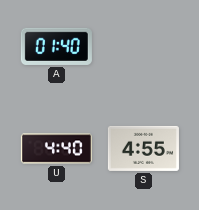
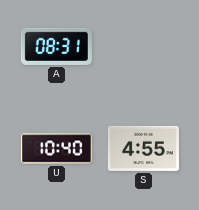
A: 01:40 -> 08:31
U: 4:40 -> 10:40
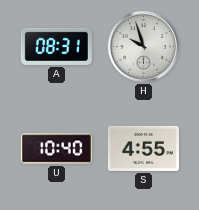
H: none -> 9:57
